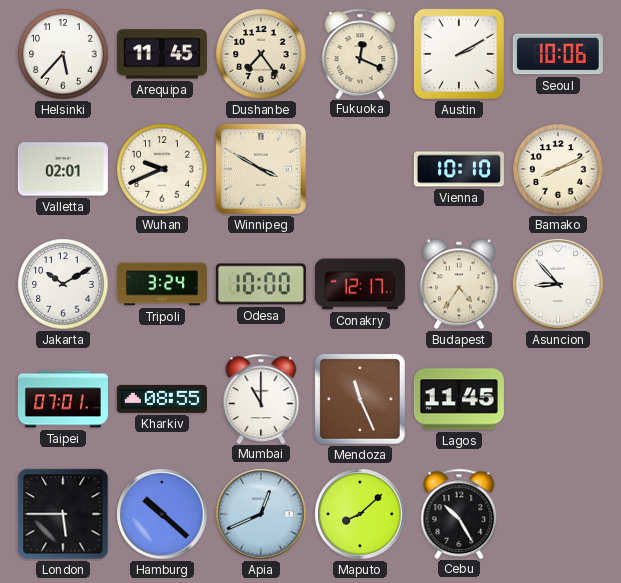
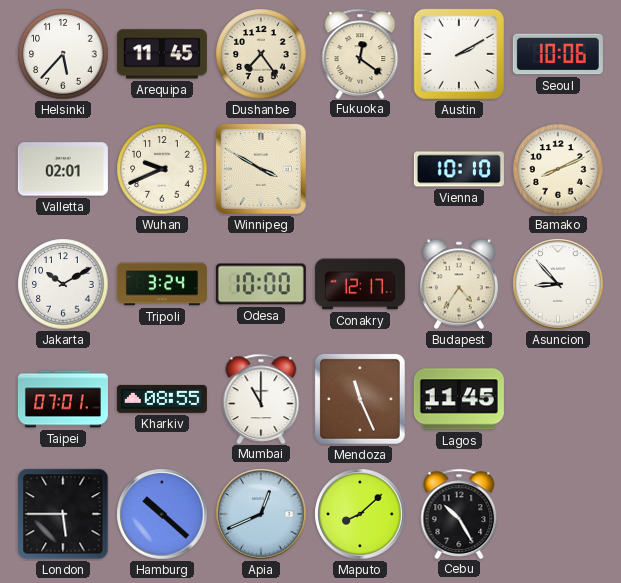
Fukuoka: 12:19 -> 12:21
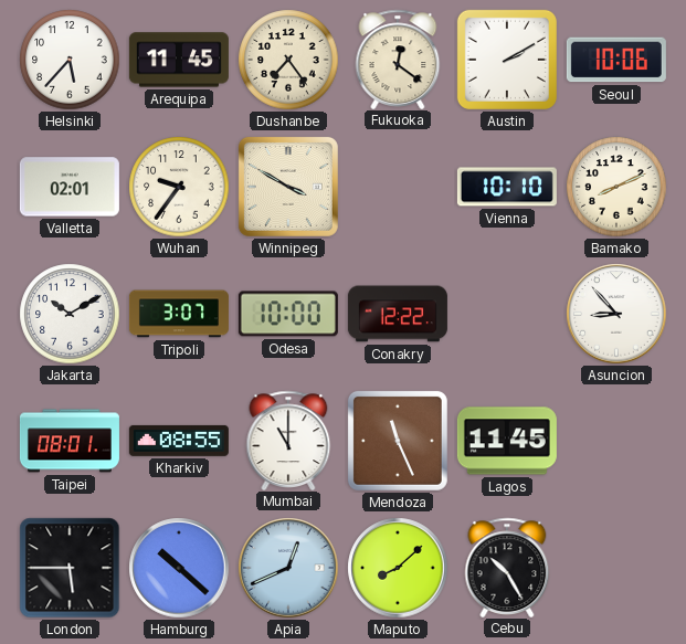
Wuhan: 9:41 -> 9:36
Tripoli: 3:24 -> 3:07
Conakry: 12:17 -> 12:22
Budapest: 4:36 -> none
Taipei: 07:01 -> 08:01
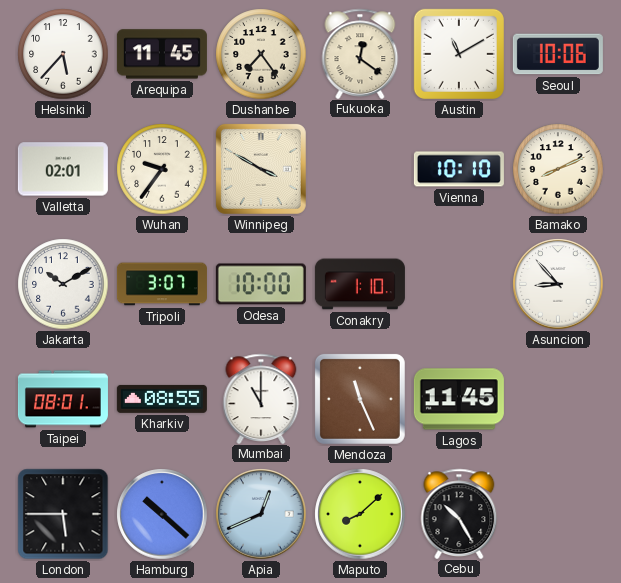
Austin: 2:10 -> 11:10
Conakry: 12:22 -> 1:10
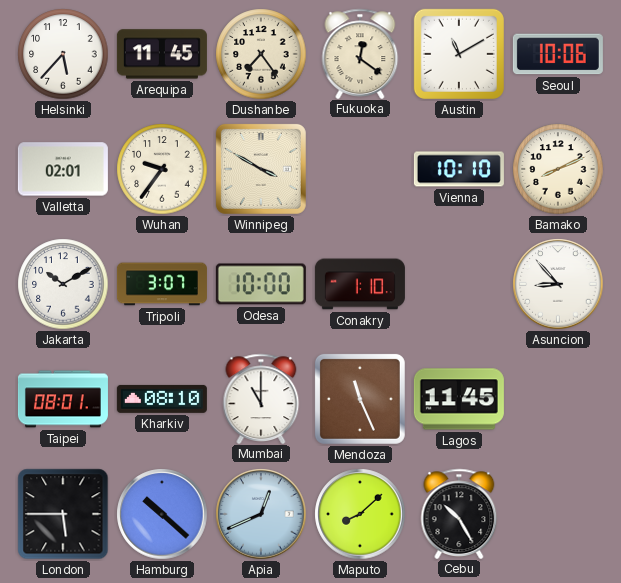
Kharkiv: 08:55 -> 08:10
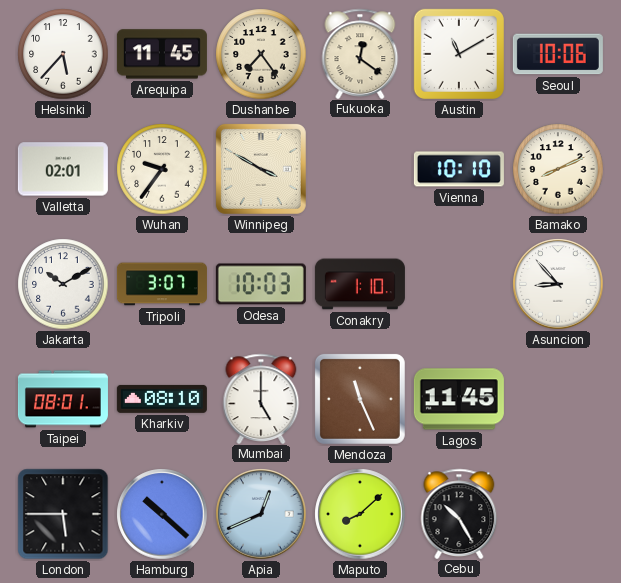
Odesa: 10:00 -> 10:03
Mumbai: 11:00 -> 5:00
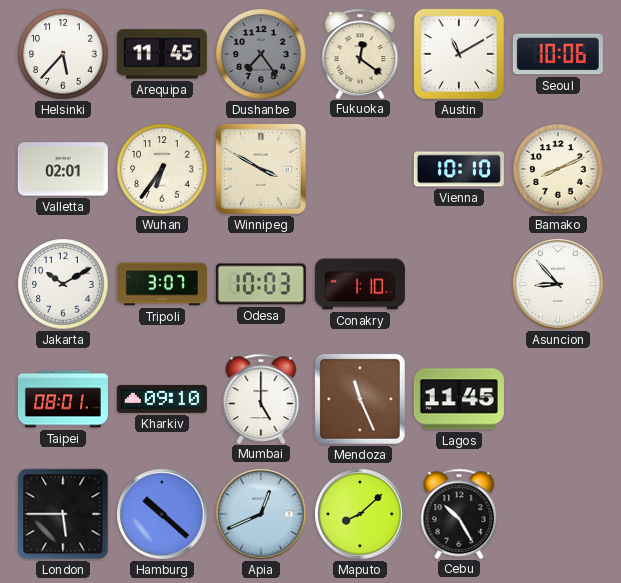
Dushanbe dial: cream -> grey
Wuhan: 9:36 -> 6:36
Kharkiv: 08:10 -> 09:10
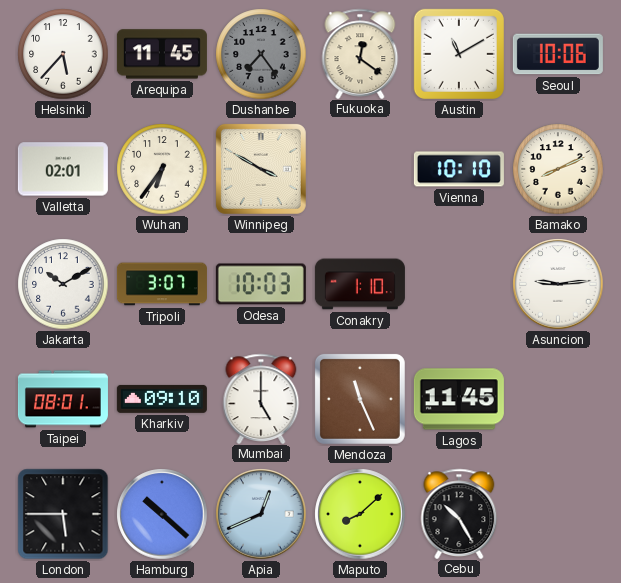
Asuncion: 8:53 -> 9:14
